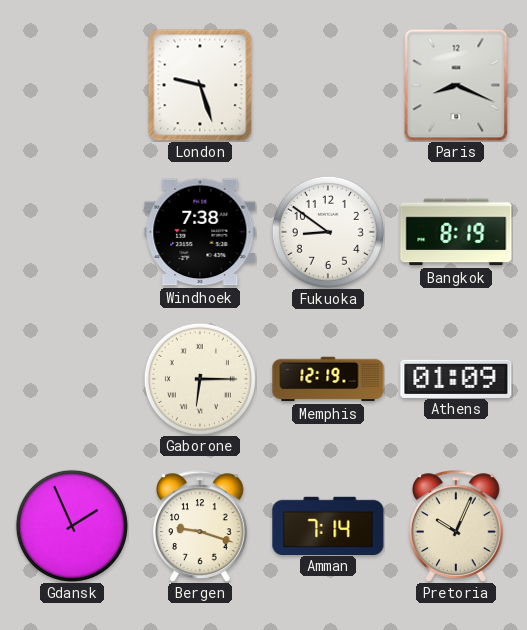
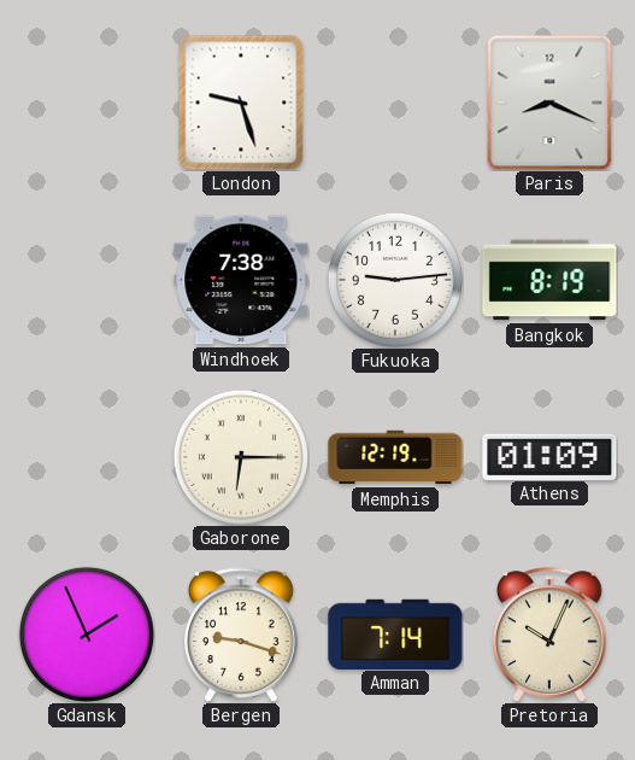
Fukuoka: 8:51 -> 9:14
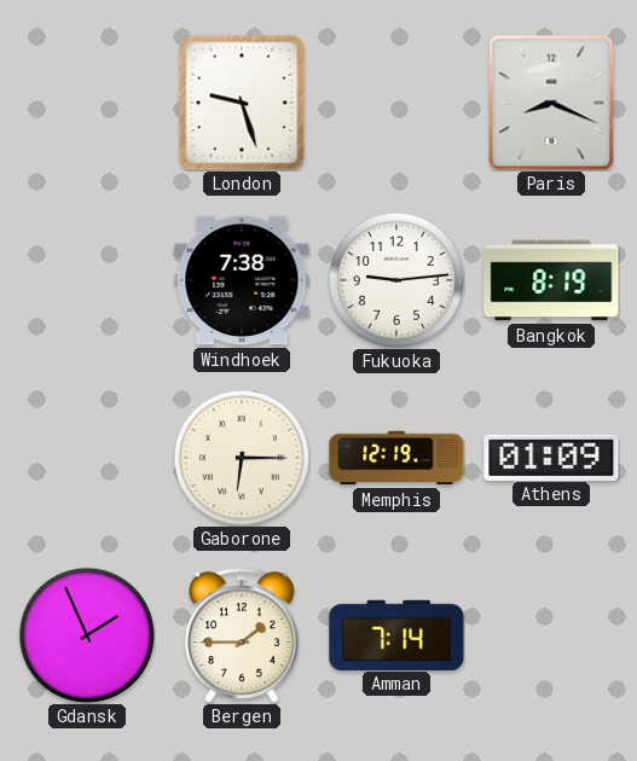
Bergen: 9:18 -> 1:45
Pretoria: 10:04 -> none
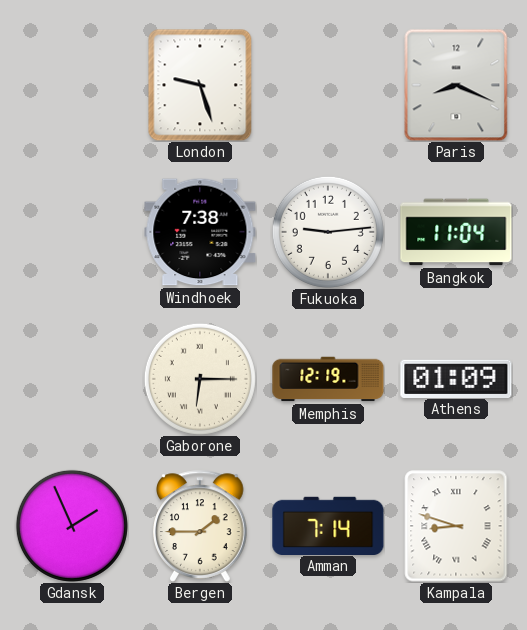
Bangkok: 8:19 -> 11:04
Kampala: none -> 8:48
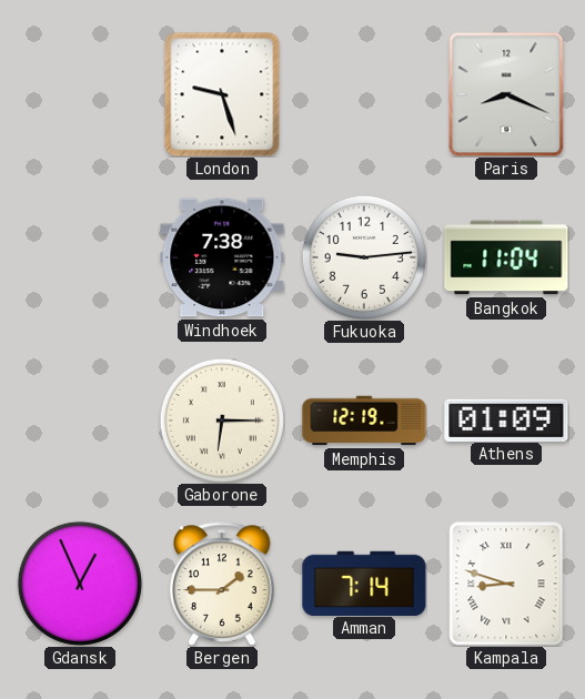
Gdansk: 1:56 -> 12:56
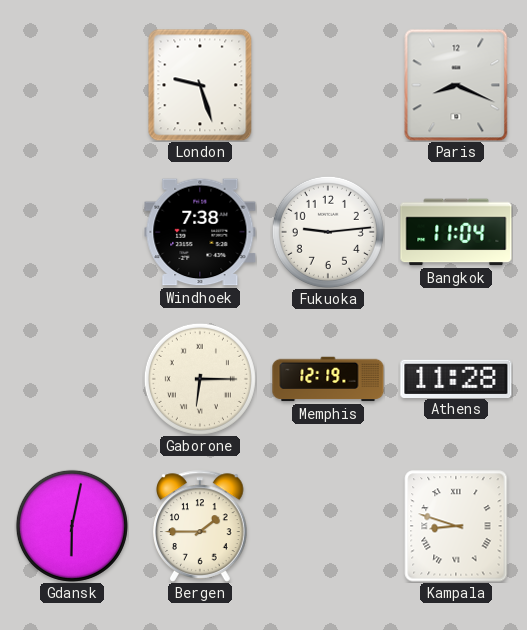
Athens: 01:09 -> 11:28
Gdansk: 12:56 -> 6:02
Amman: 7:14 -> none
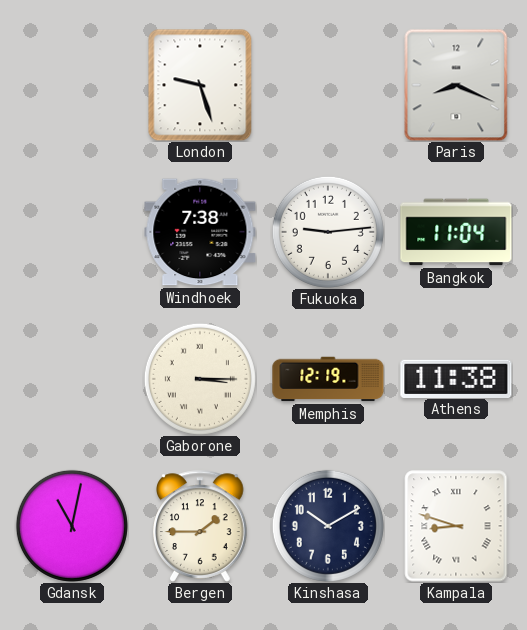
Gaborone: 6:15 -> 3:15
Athens: 11:28 -> 11:38
Gdansk: 6:02 -> 11:02
Kinshasa: none -> 10:10
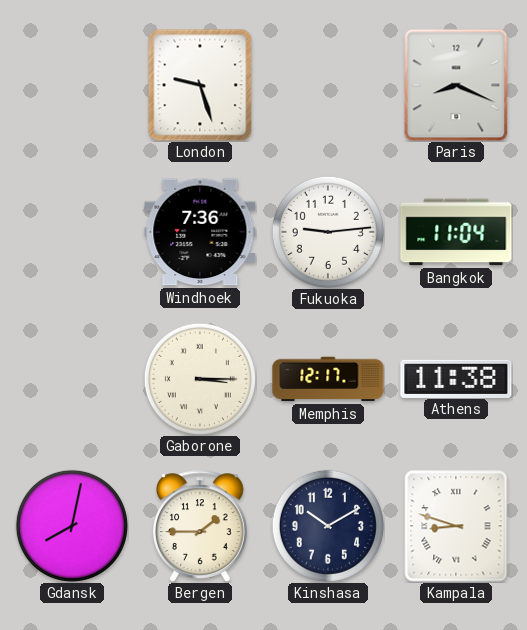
Windhoek: 7:38 -> 7:36
Memphis: 12:19 -> 12:17
Gdansk: 11:02 -> 8:02
